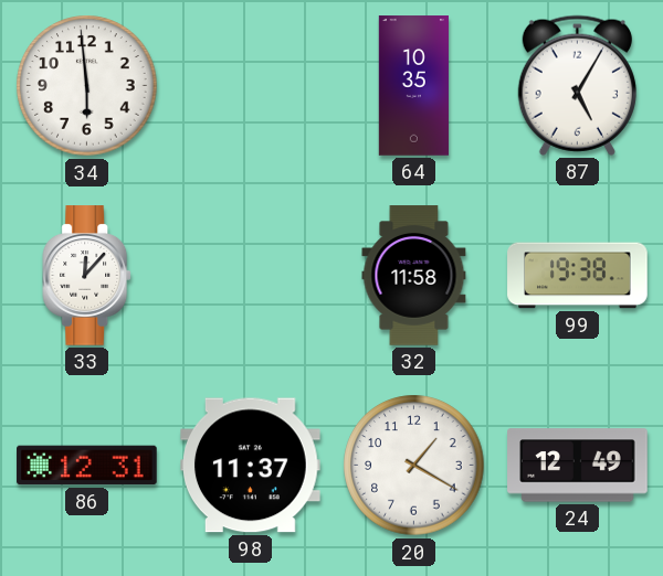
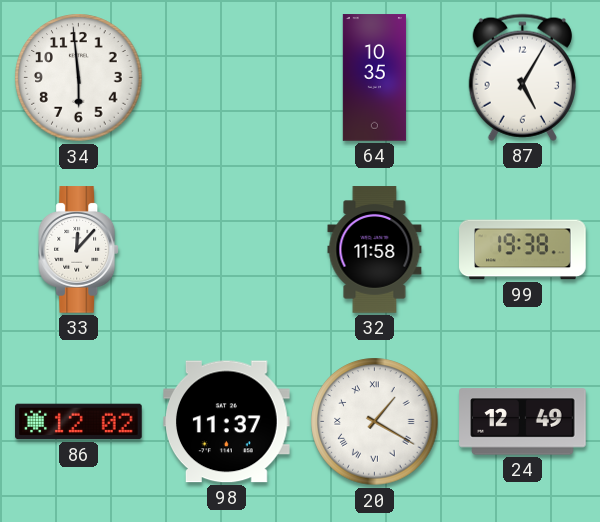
86: 12:31 -> 12:02
20 numerals: Arabic -> Roman
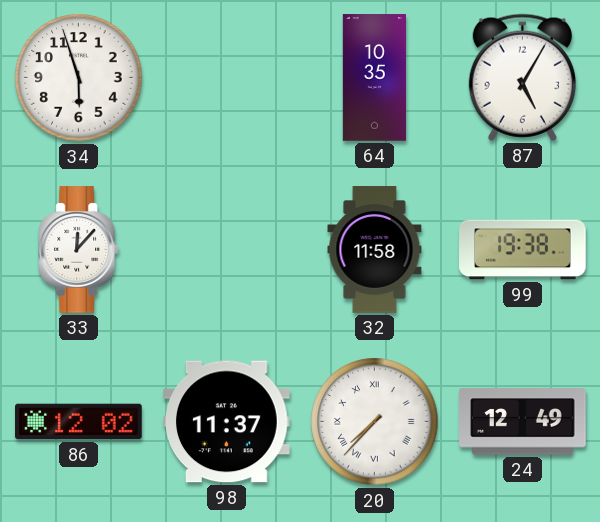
34: 5:59 -> 5:57
20: 1:20 -> 7:37
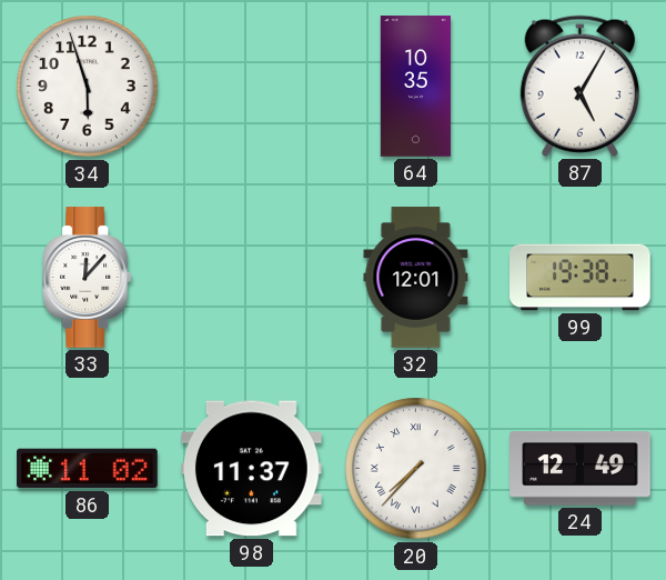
32: 11:58 -> 12:01
86: 12:02 -> 11:02
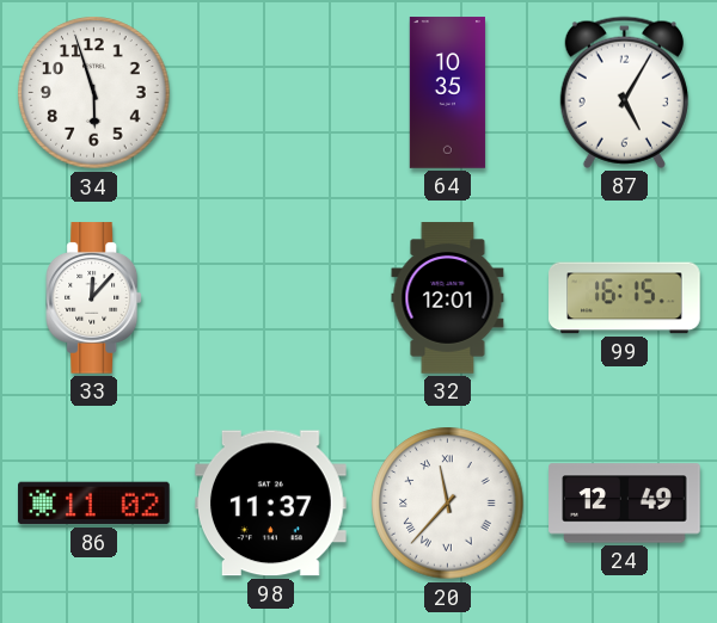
99: 19:38 -> 16:15
20: 7:37 -> 11:37
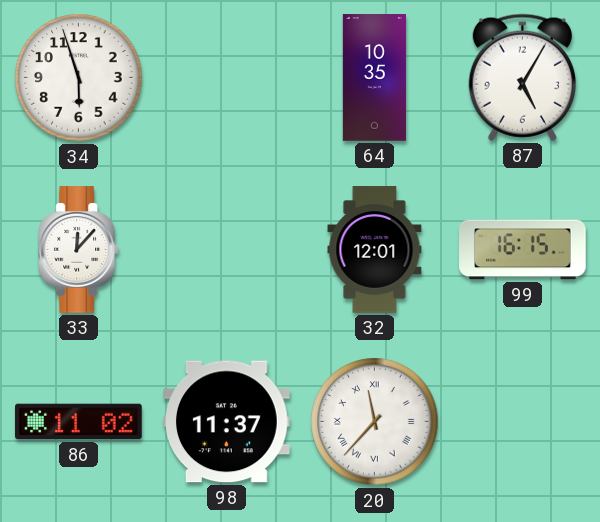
24: 12:49 -> none
